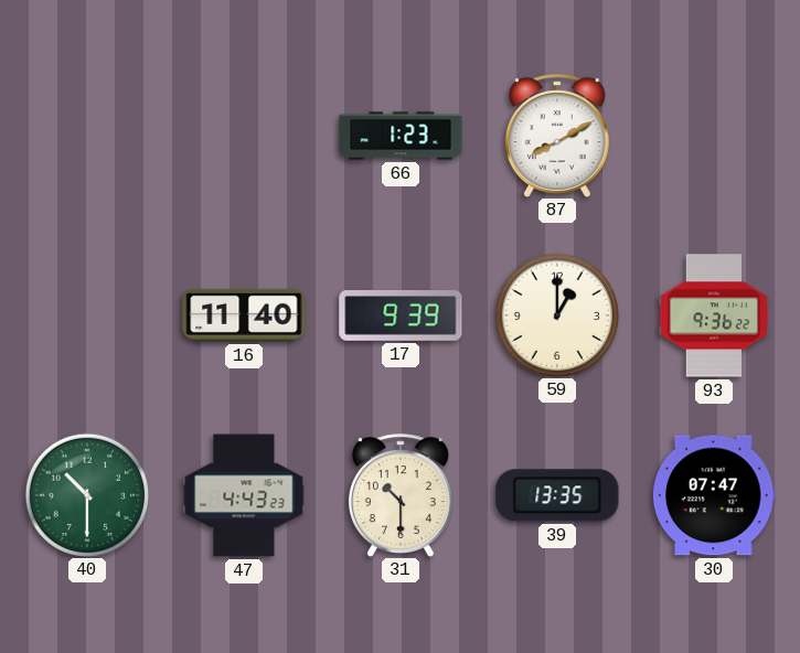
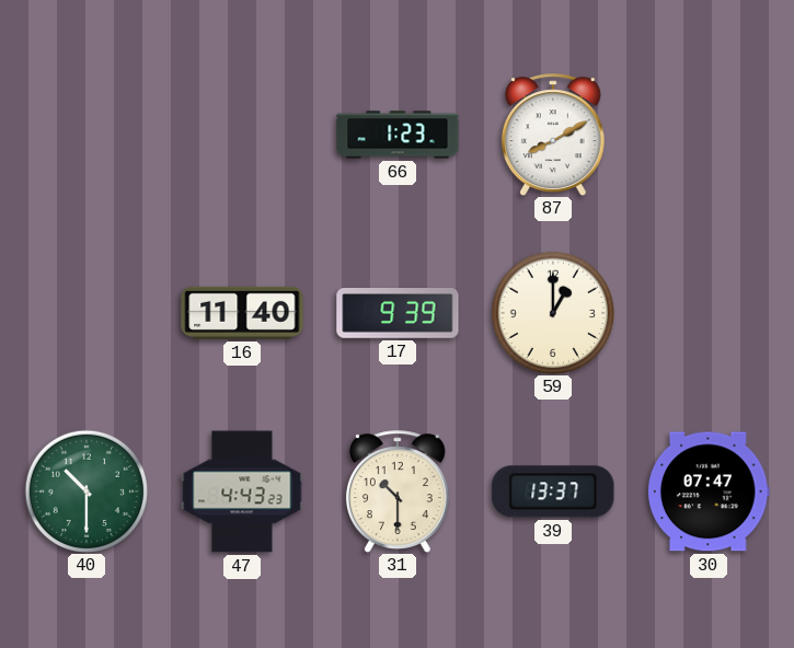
93: 9:36 -> none
39: 13:35 -> 13:37
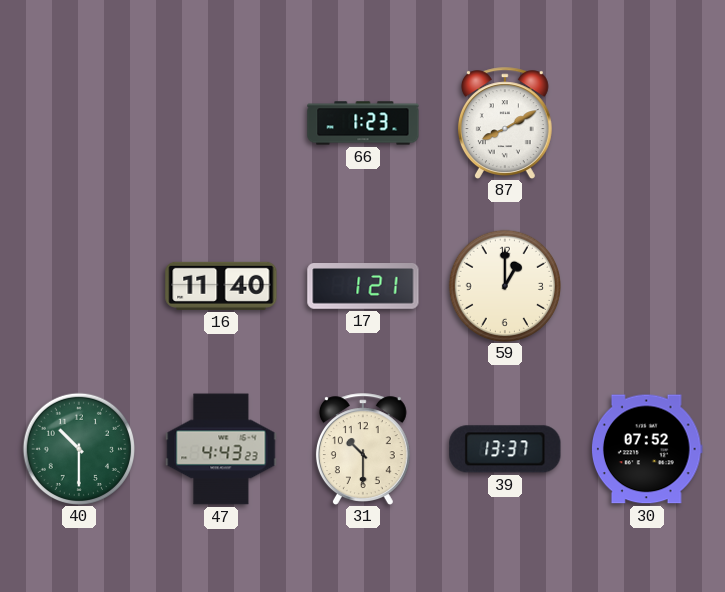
17: 9:39 -> 1:21
30: 07:47 -> 07:52
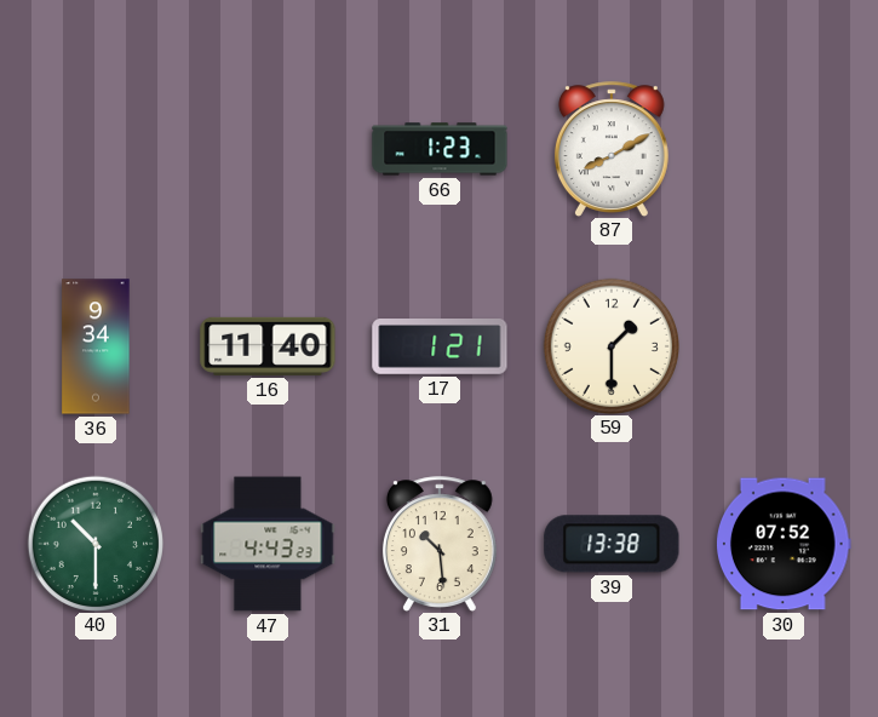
36: none -> 9:34
59: 1:00 -> 1:30
31: 10:30 -> 10:29
39: 13:37 -> 13:38
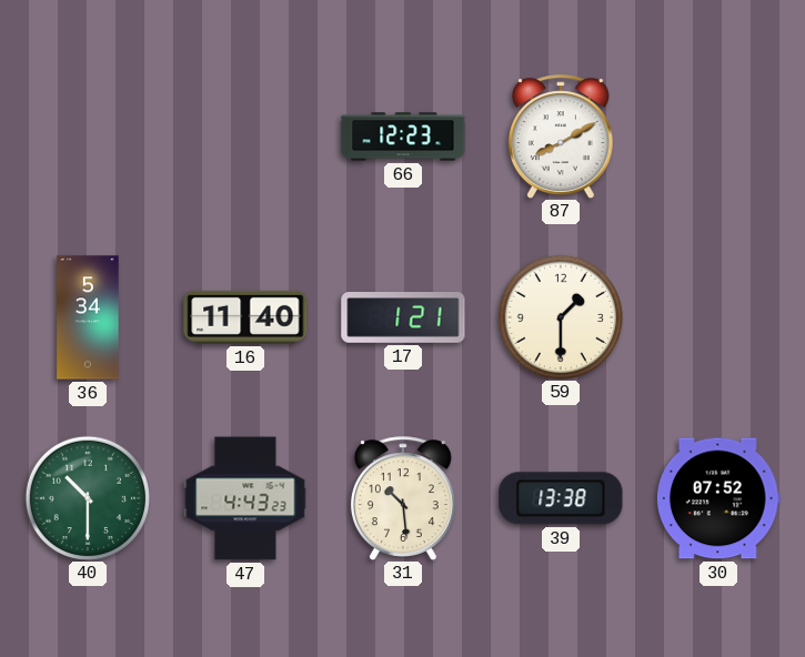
66: 1:23 -> 12:23
36: 9:34 -> 5:34
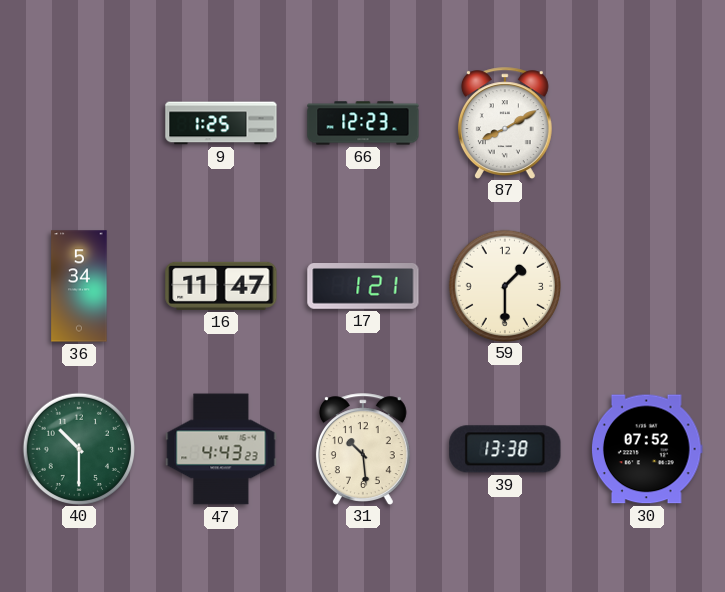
9: none -> 1:25
16: 11:40 -> 11:47
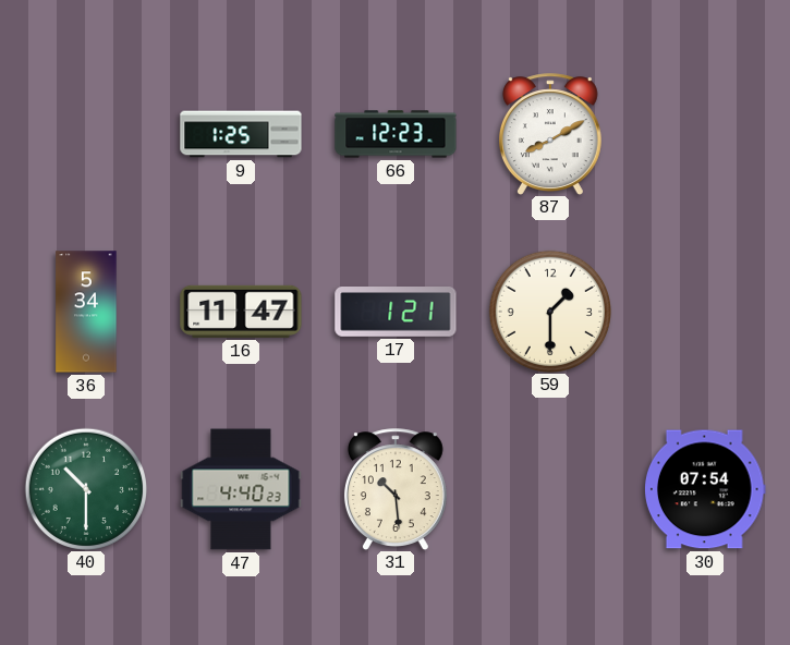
47: 4:43 -> 4:40
39: 13:38 -> none
30: 07:52 -> 07:54
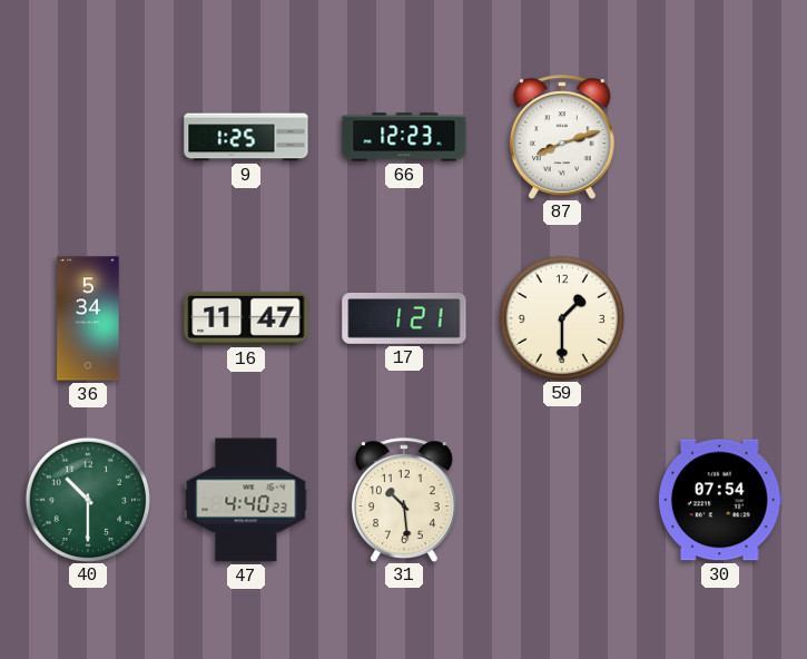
87: 8:10 -> 8:12
